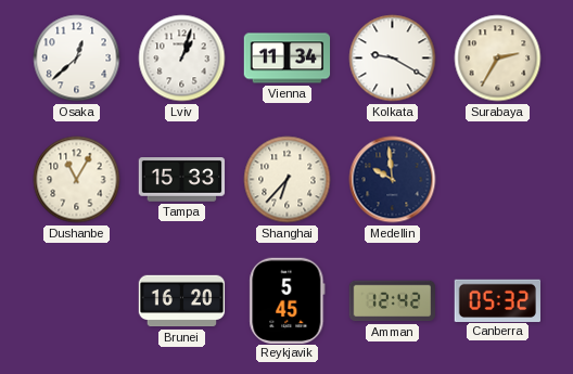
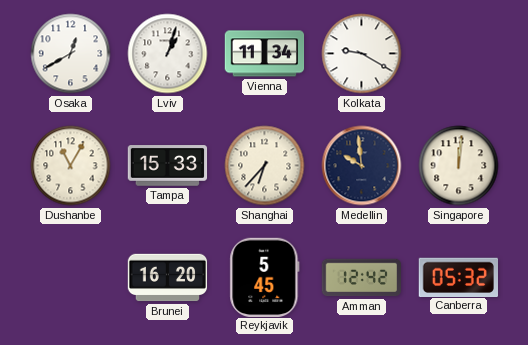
Osaka: 12:38 -> 12:40
Surabaya: 2:35 -> none
Singapore: none -> 12:01
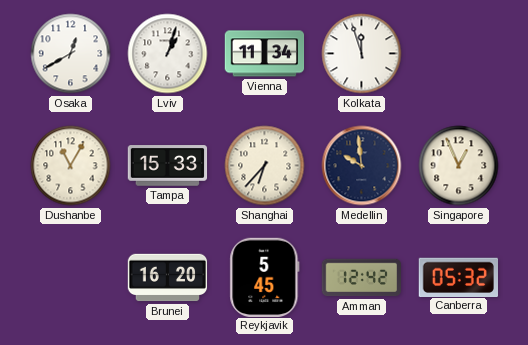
Kolkata: 9:20 -> 11:57
Singapore: 12:01 -> 12:56
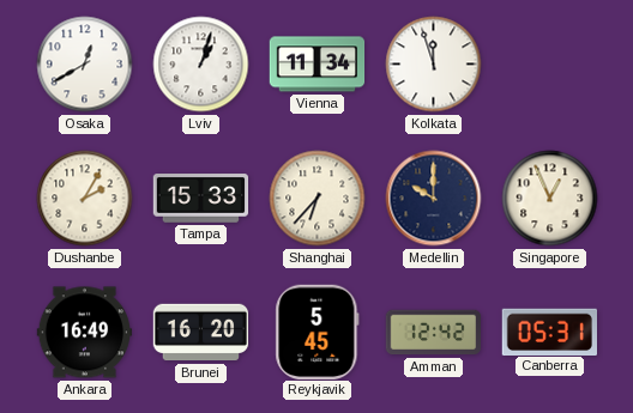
Dushanbe: 11:05 -> 2:05
Medellin: 9:59 -> 10:00
Ankara: none -> 16:49
Canberra: 05:32 -> 05:31
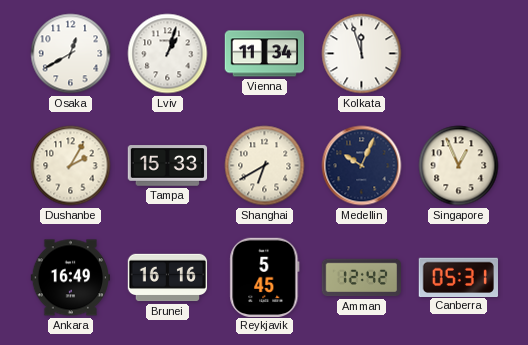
Shanghai: 6:37 -> 6:40
Medellin: 10:00 -> 10:04
Brunei: 16:20 -> 16:16
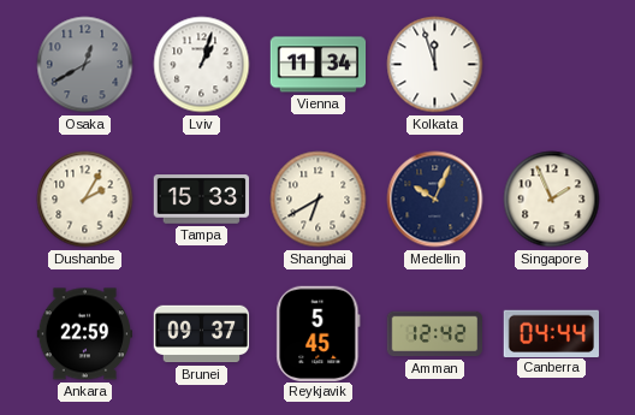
Osaka dial: white -> grey
Singapore: 12:56 -> 1:56
Ankara: 16:49 -> 22:59
Brunei: 16:16 -> 09:37
Canberra: 05:31 -> 04:44
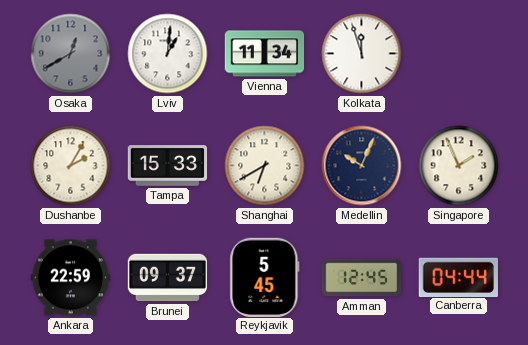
Lviv: 1:03 -> 1:01
Amman: 12:42 -> 12:45
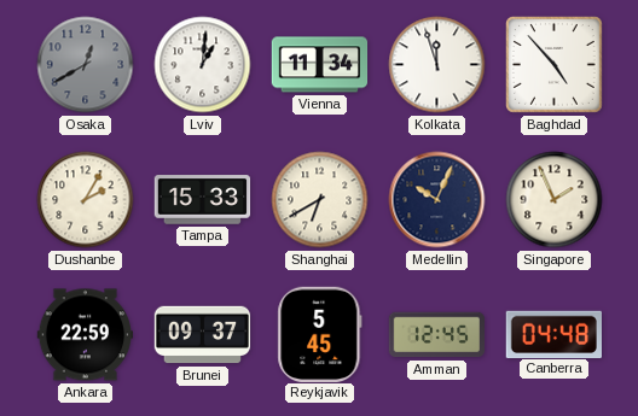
Baghdad: none -> 4:53
Canberra: 04:44 -> 04:48
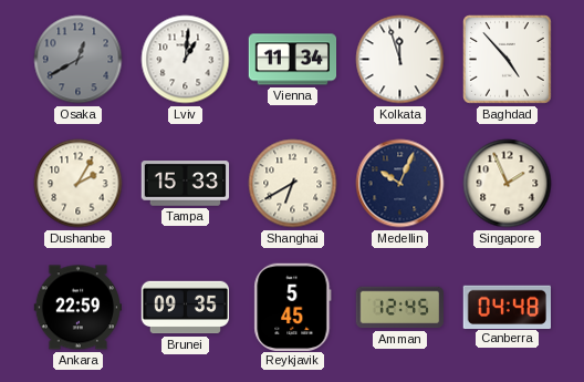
Brunei: 09:37 -> 09:35
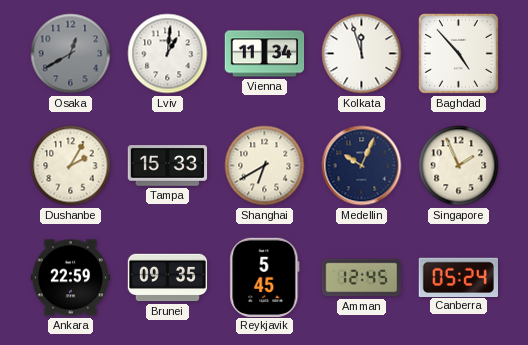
Canberra: 04:48 -> 05:24
